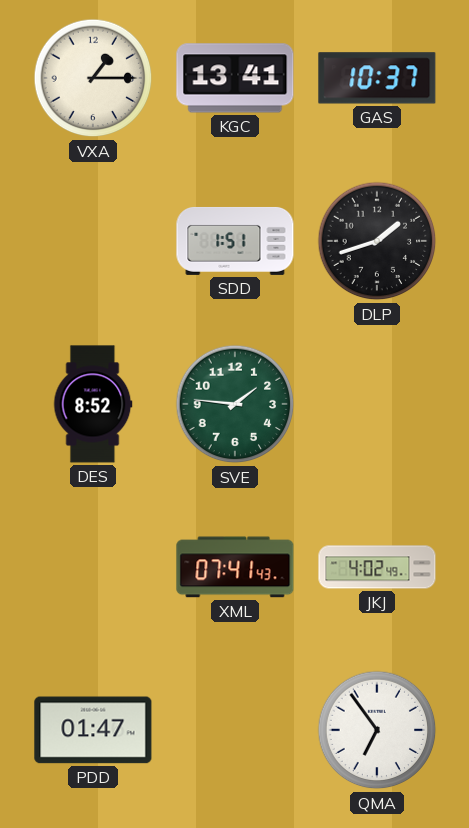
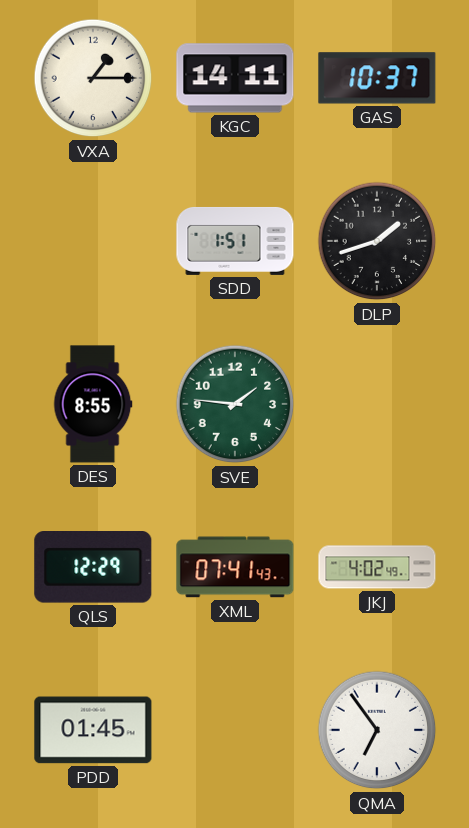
KGC: 13:41 -> 14:11
DES: 8:52 -> 8:55
QLS: none -> 12:29
PDD: 01:47 -> 01:45
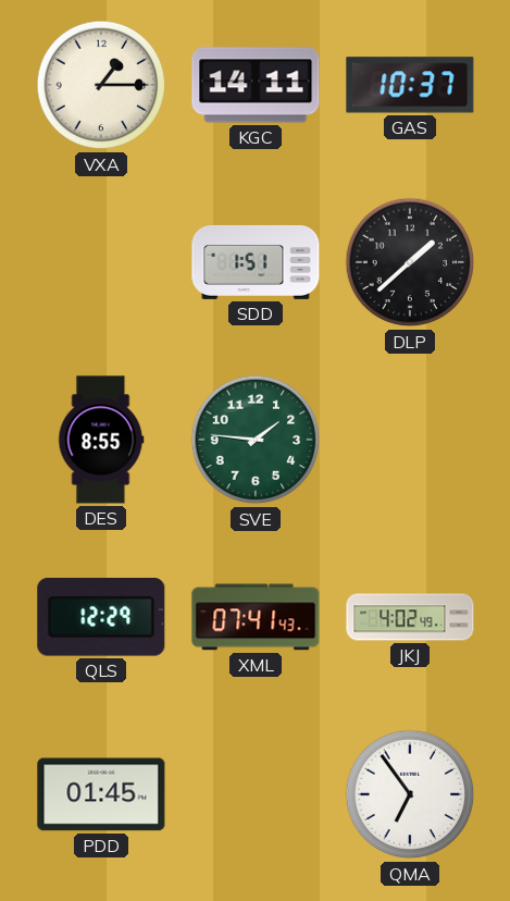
DLP: 1:42 -> 1:38
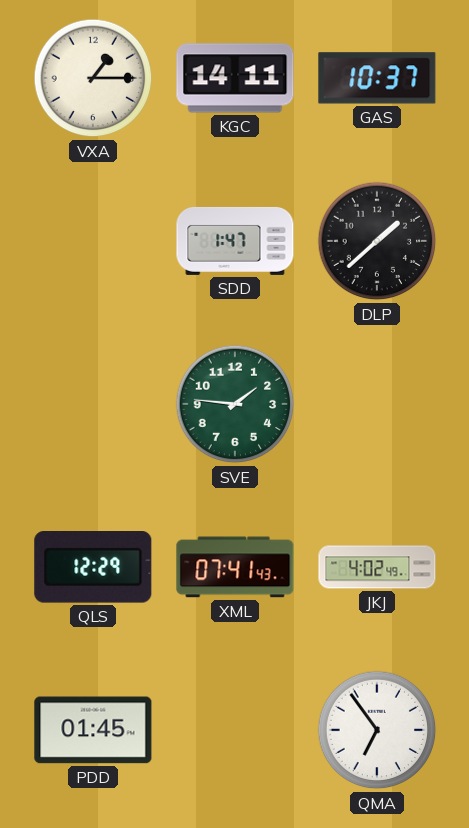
SDD: 1:51 -> 1:47
DES: 8:55 -> none
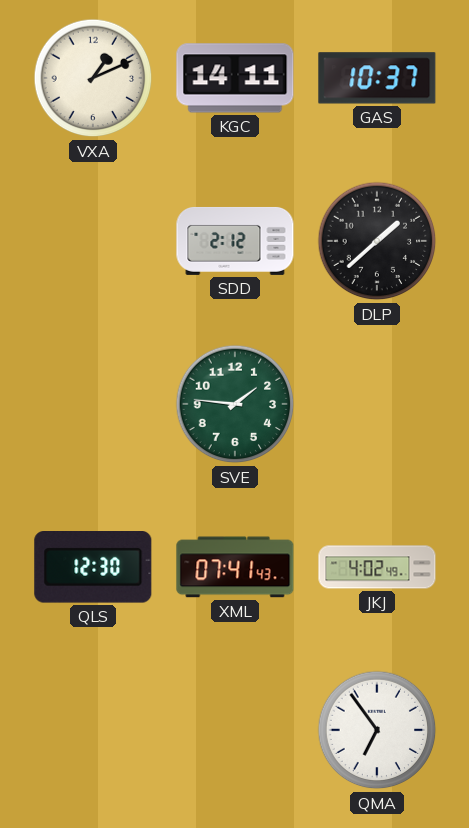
VXA: 1:15 -> 1:11
SDD: 1:47 -> 2:12
QLS: 12:29 -> 12:30
PDD: 01:45 -> none
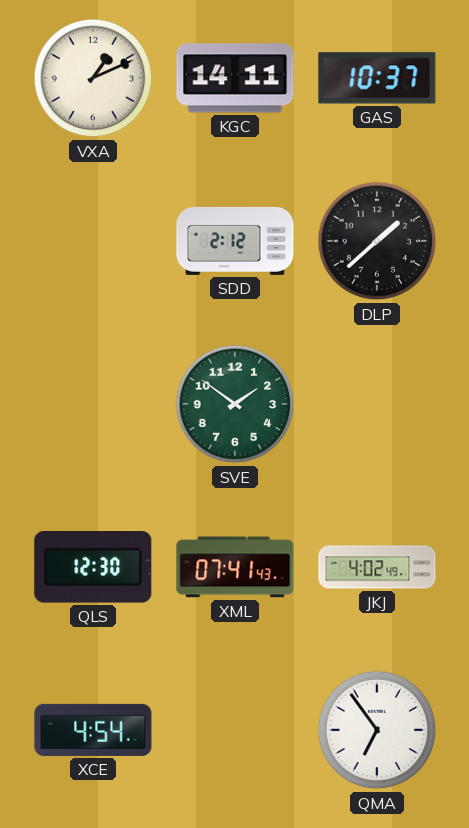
SVE: 1:46 -> 1:51
XCE: none -> 4:54
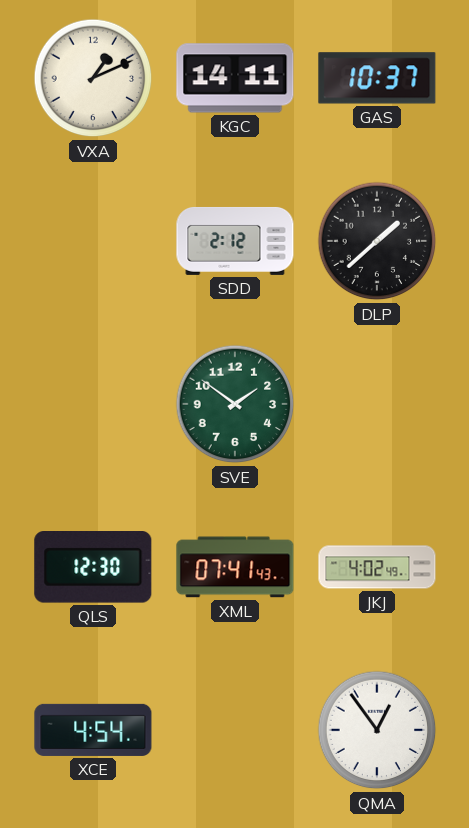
QMA: 6:54 -> 12:54
